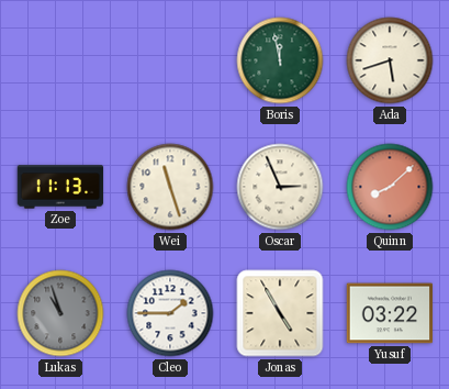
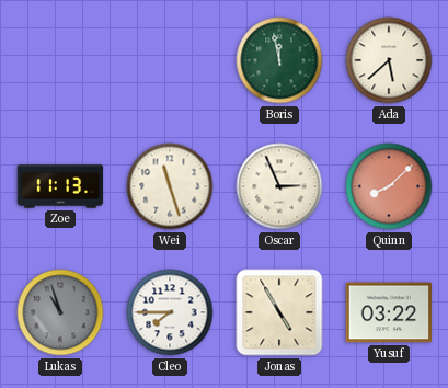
Ada: 5:42 -> 5:38
Cleo: 1:45 -> 7:45
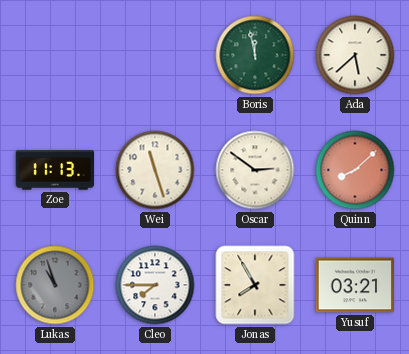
Oscar: 2:56 -> 2:51
Jonas: 4:55 -> 7:55
Yusuf: 03:22 -> 03:21
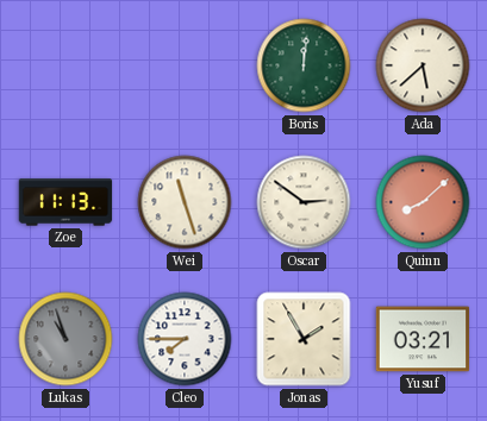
Boris: 11:58 -> 12:01
Jonas: 7:55 -> 1:55
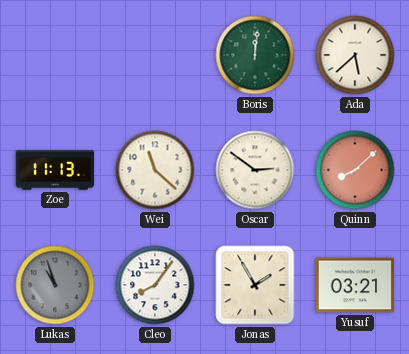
Wei: 11:27 -> 11:22
Cleo: 7:45 -> 8:06
